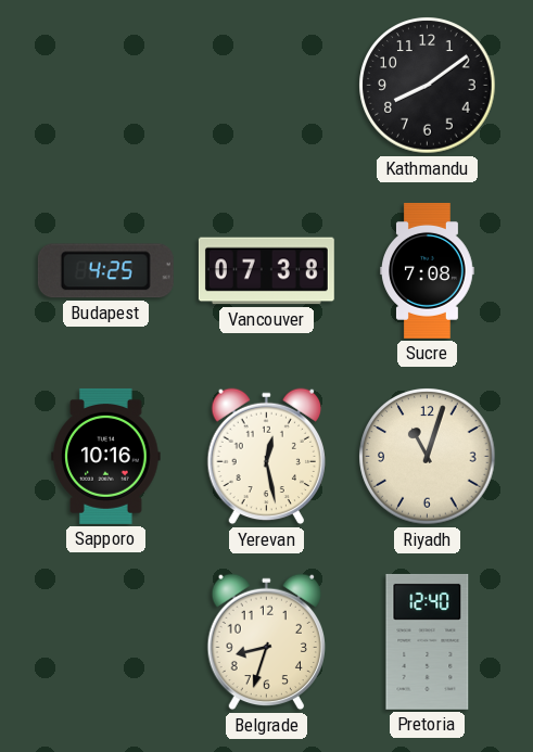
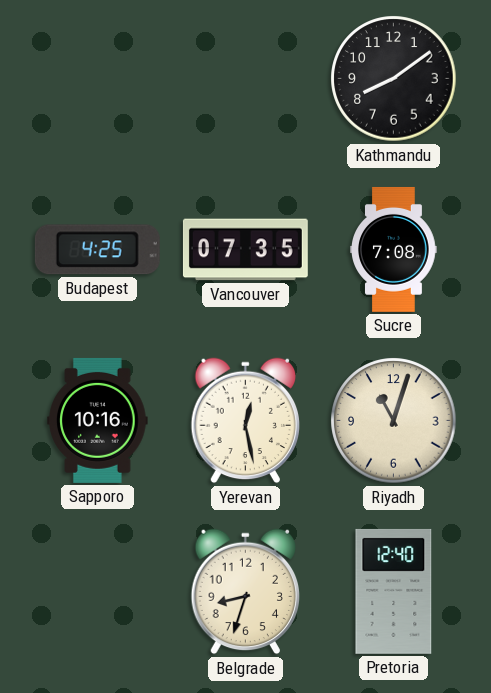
Vancouver: 07:38 -> 07:35
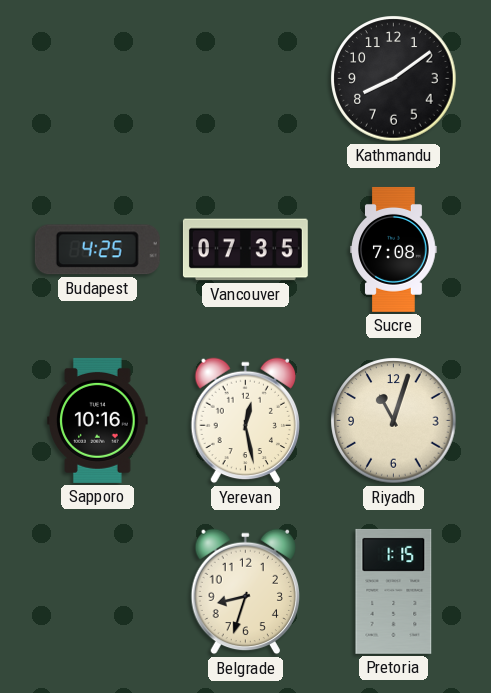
Pretoria: 12:40 -> 1:15
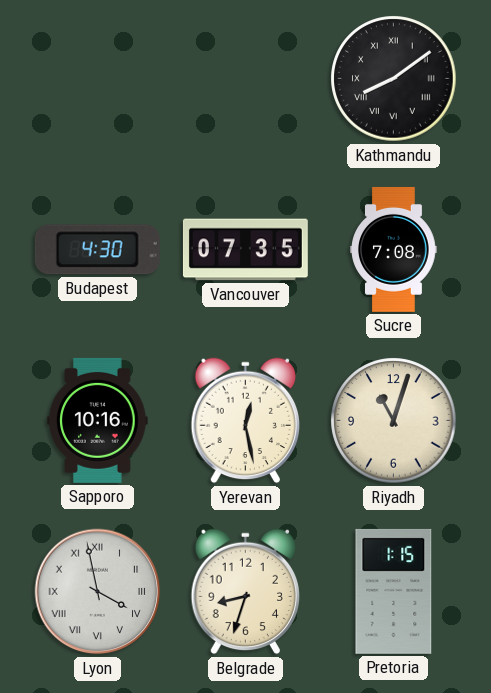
Kathmandu numerals: Arabic -> Roman
Budapest: 4:25 -> 4:30
Lyon: none -> 3:58
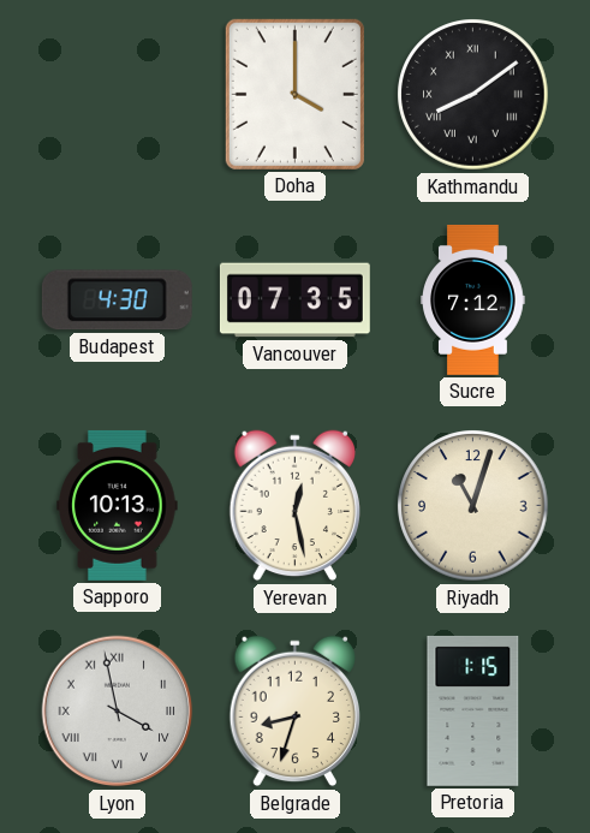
Doha: none -> 4:00
Sucre: 7:08 -> 7:12
Sapporo: 10:16 -> 10:13
